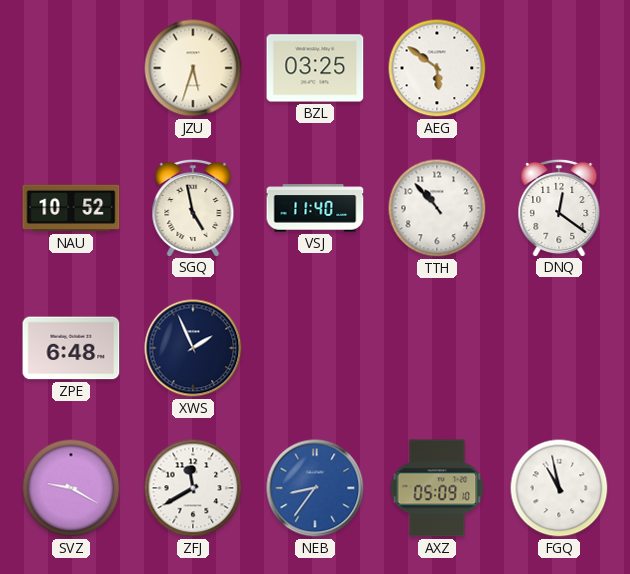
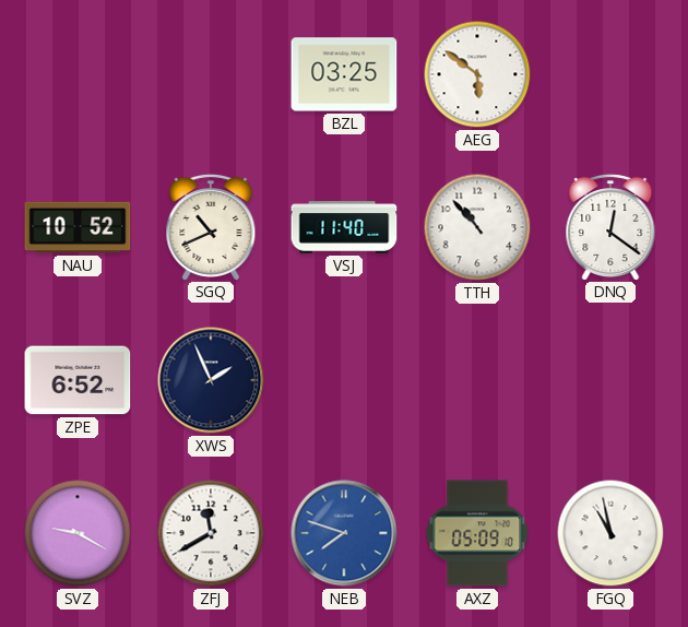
JZU: 5:33 -> none
SGQ: 4:58 -> 10:41
ZPE: 6:48 -> 6:52
NEB: 8:36 -> 7:48
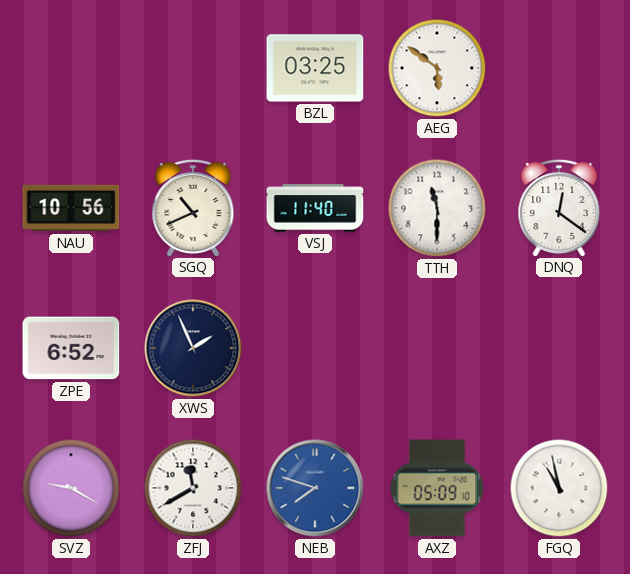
NAU: 10:52 -> 10:56
TTH: 10:53 -> 11:30
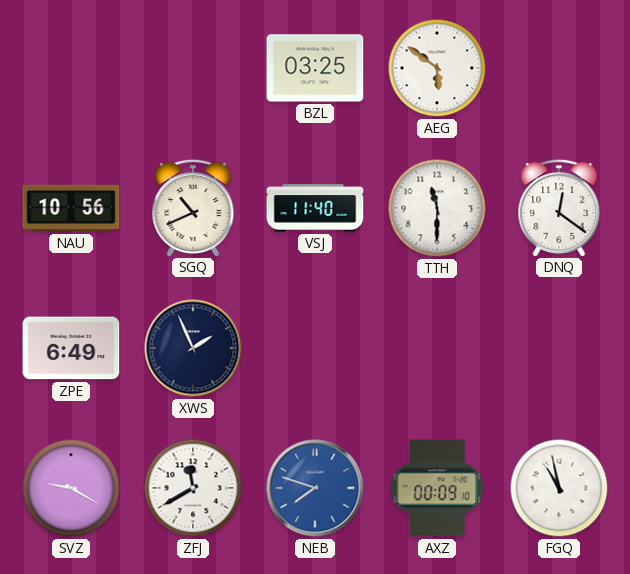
ZPE: 6:52 -> 6:49
AXZ: 05:09 -> 00:09
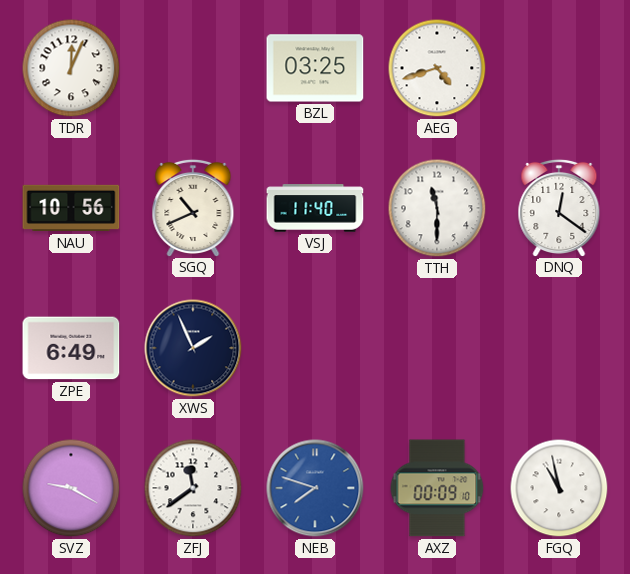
TDR: none -> 12:04
AEG: 5:51 -> 4:42
ZFJ: 11:40 -> 11:39
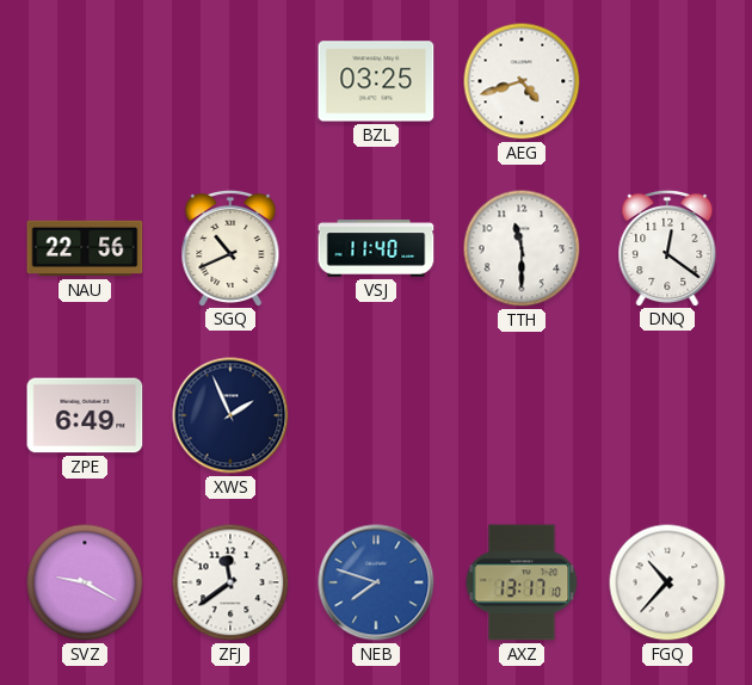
TDR: 12:04 -> none
NAU: 10:56 -> 22:56
AXZ: 00:09 -> 13:17
FGQ: 10:58 -> 10:37
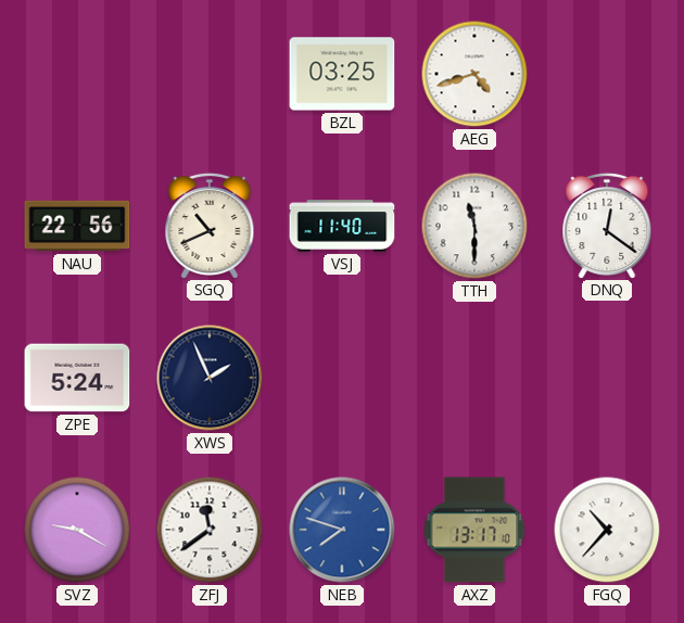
ZPE: 6:49 -> 5:24
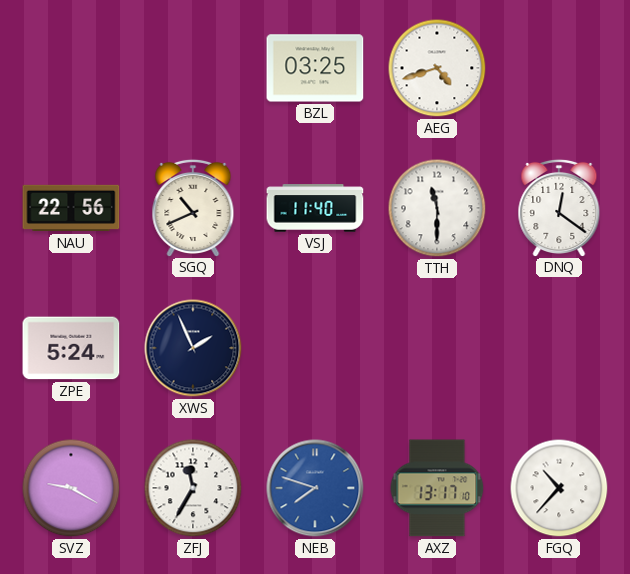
ZFJ: 11:39 -> 11:35
